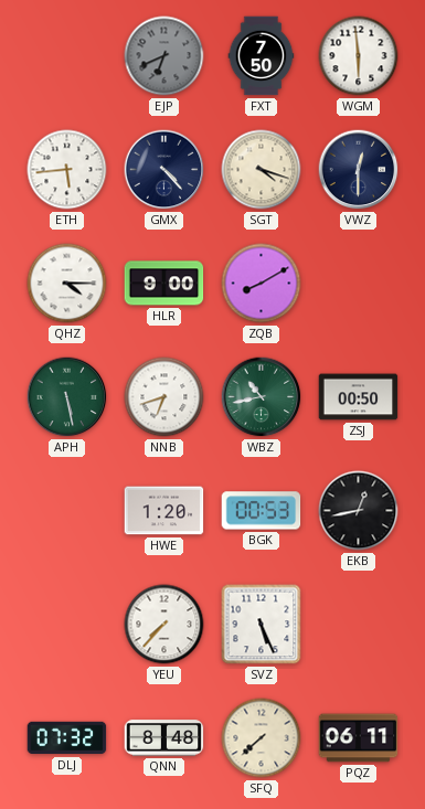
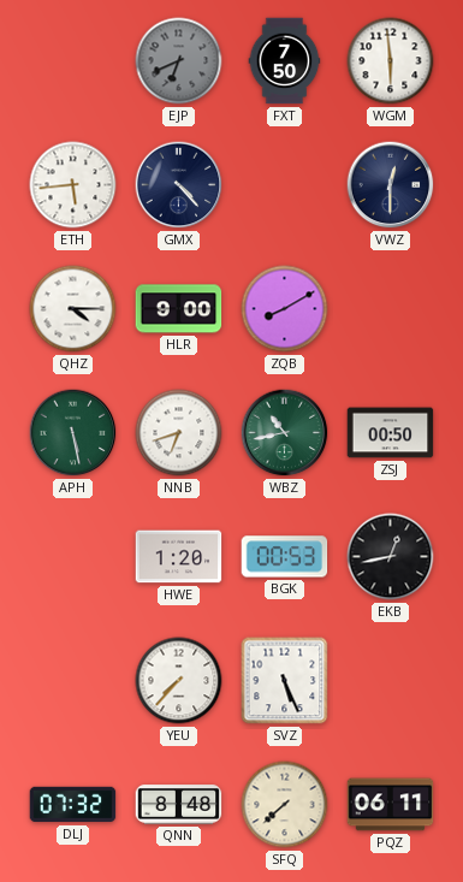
SGT: 4:18 -> none
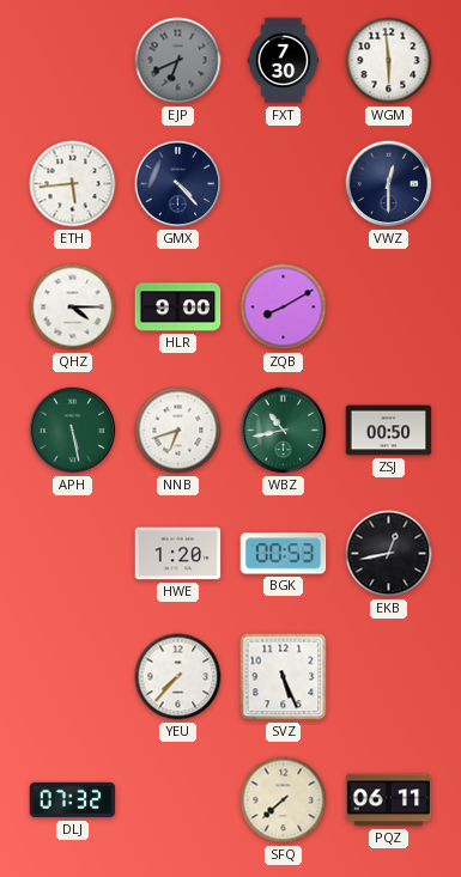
FXT: 7:50 -> 7:30
QNN: 8:48 -> none
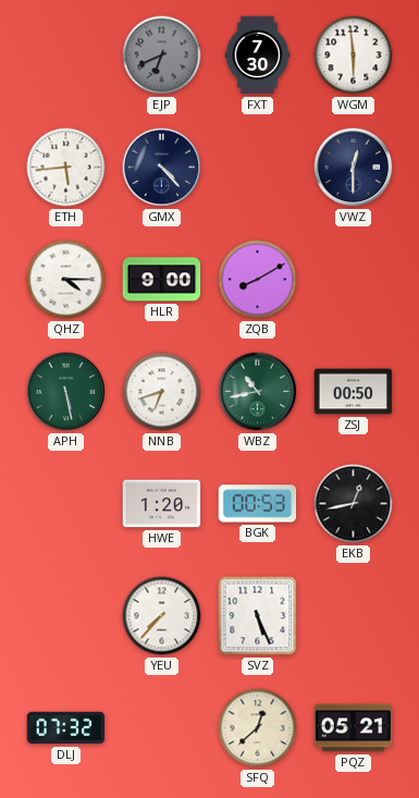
SFQ: 7:38 -> 12:38
PQZ: 06:11 -> 05:21
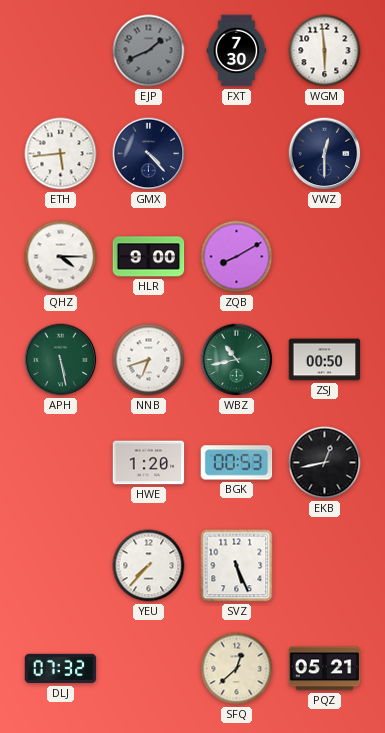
EJP: 6:41 -> 1:41
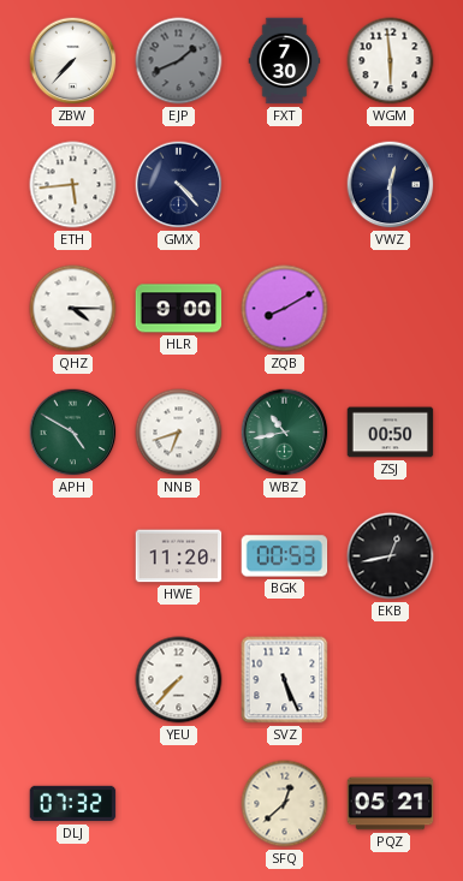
ZBW: none -> 7:37
APH: 5:28 -> 4:50
HWE: 1:20 -> 11:20
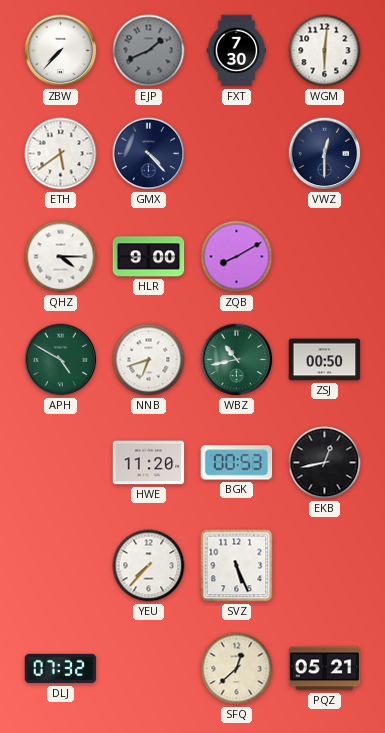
WGM: 5:59 -> 6:01
ETH: 5:44 -> 5:39
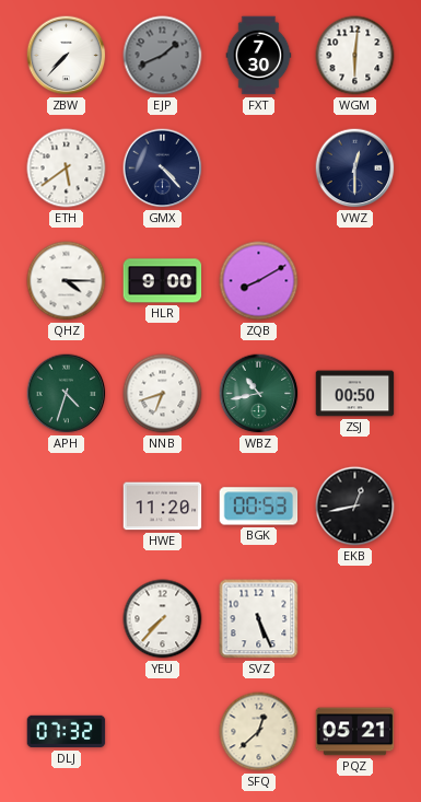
APH: 4:50 -> 4:33
